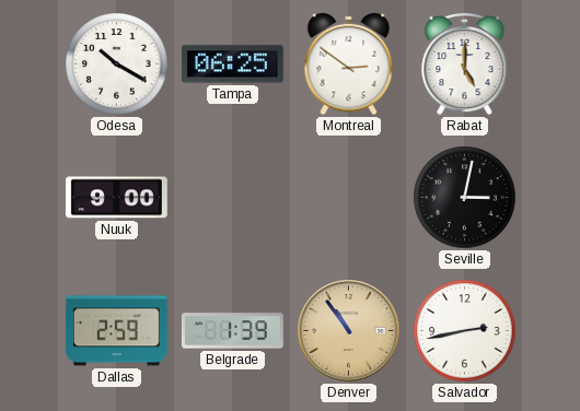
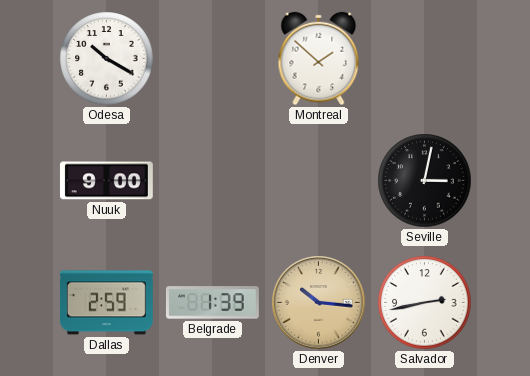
Tampa: 06:25 -> none
Montreal: 2:51 -> 1:52
Rabat: 5:00 -> none
Denver: 10:54 -> 10:16
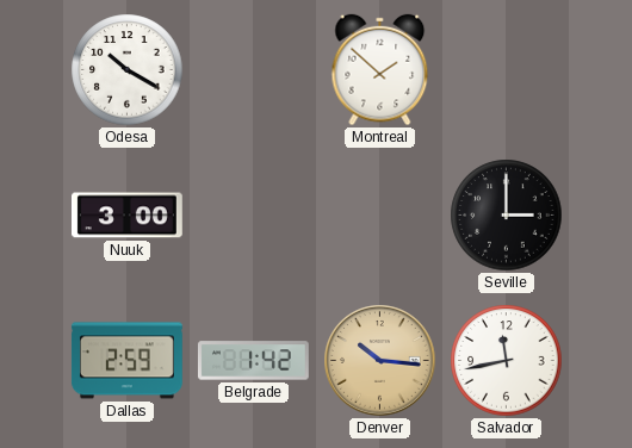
Nuuk: 9:00 -> 3:00
Seville: 3:02 -> 3:00
Belgrade: 1:39 -> 1:42
Salvador: 2:43 -> 11:43
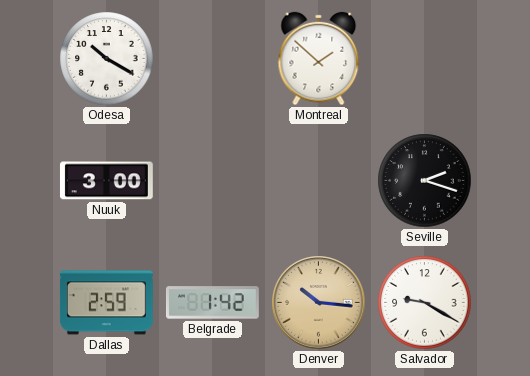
Seville: 3:00 -> 2:18
Salvador: 11:43 -> 9:20
